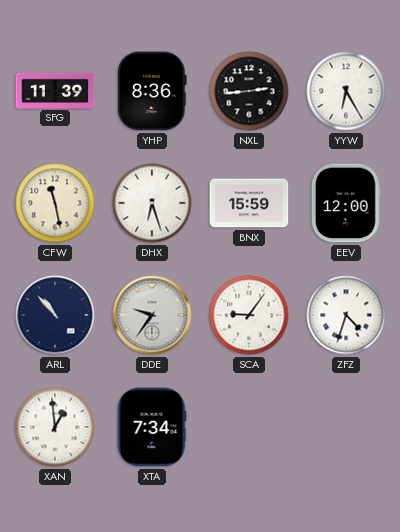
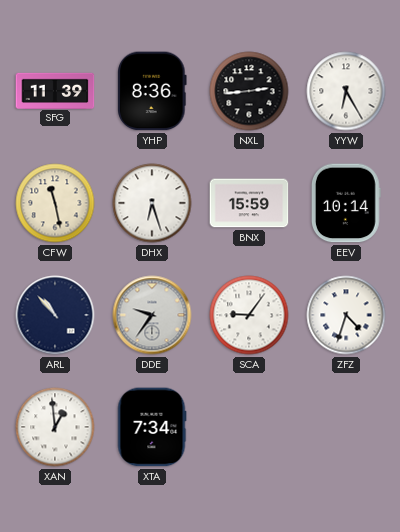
EEV: 12:00 -> 10:14
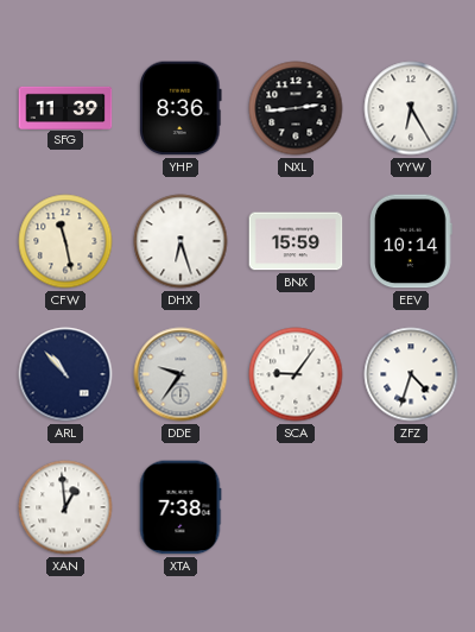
XTA: 7:34 -> 7:38
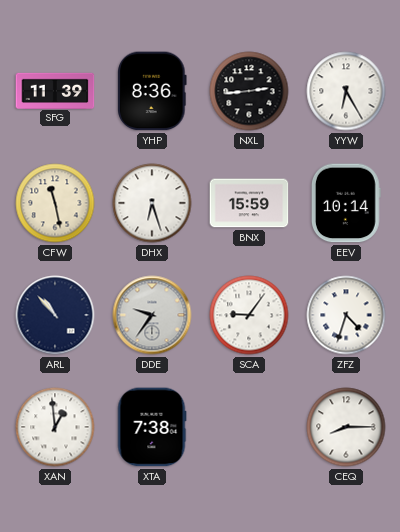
CEQ: none -> 8:15
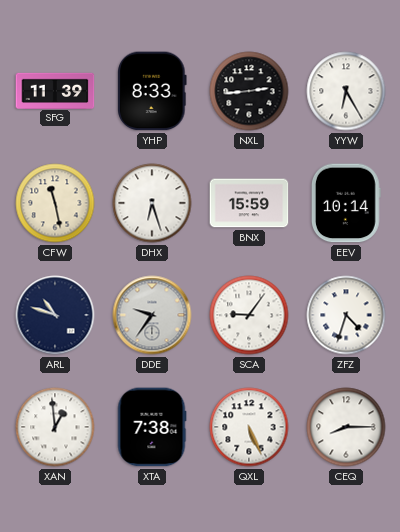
YHP: 8:36 -> 8:33
ARL: 10:53 -> 10:48
QXL: none -> 5:26
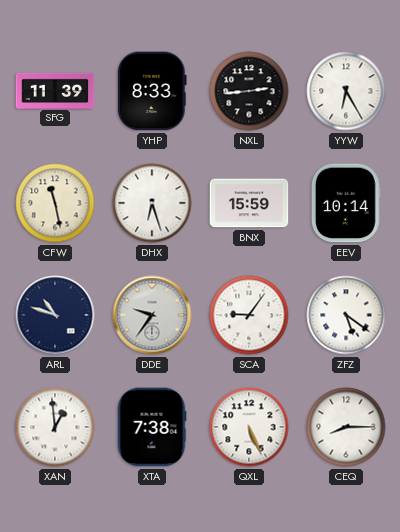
ZFZ: 4:33 -> 5:21
